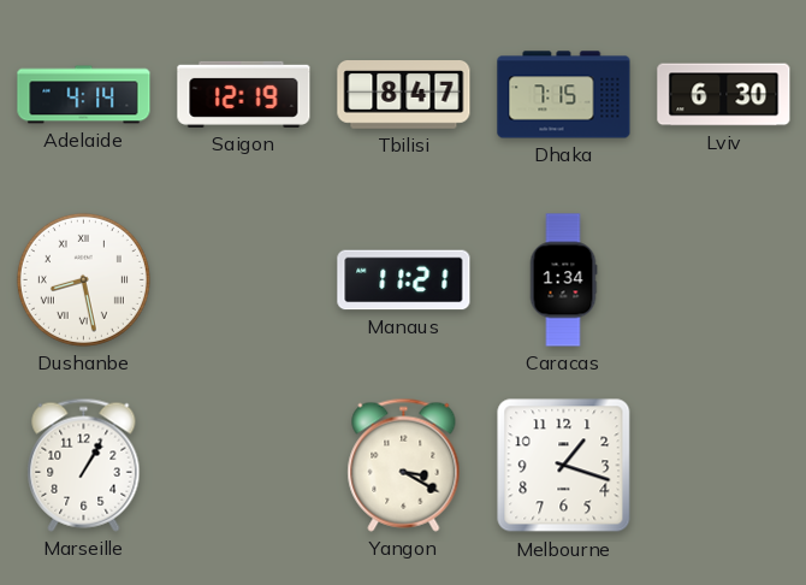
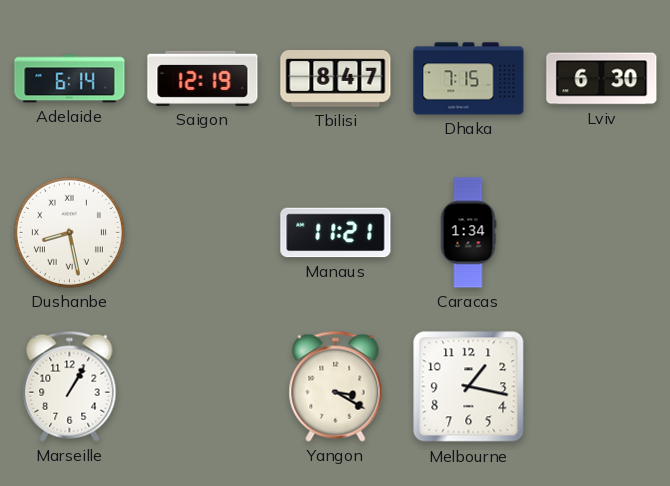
Adelaide: 4:14 -> 6:14
Melbourne: 1:18 -> 1:17
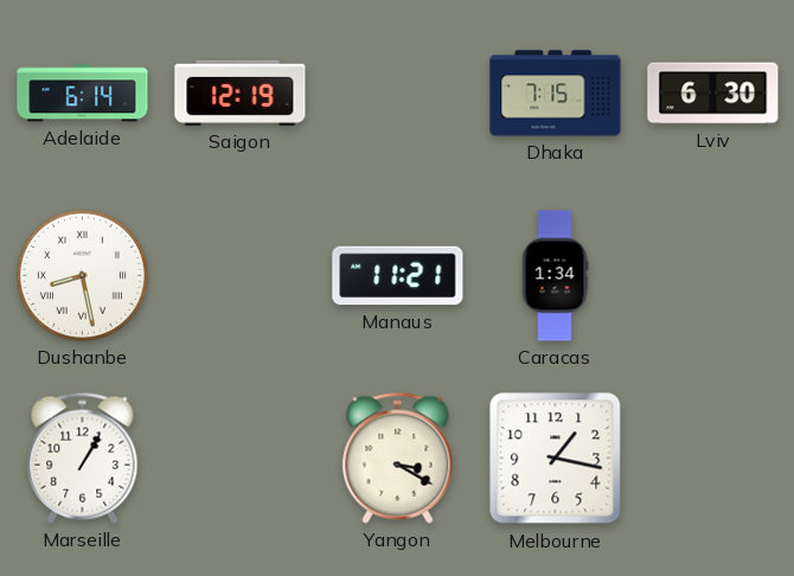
Tbilisi: 8:47 -> none
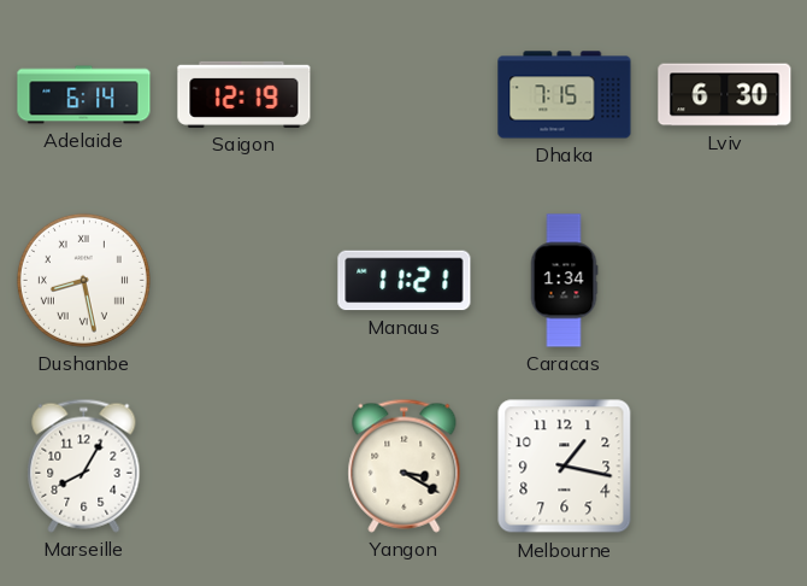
Marseille: 1:05 -> 8:05
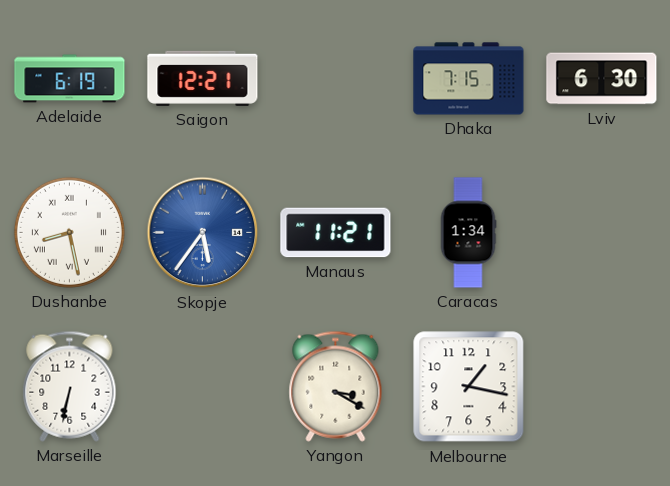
Adelaide: 6:14 -> 6:19
Saigon: 12:19 -> 12:21
Skopje: none -> 5:36
Marseille: 8:05 -> 6:32
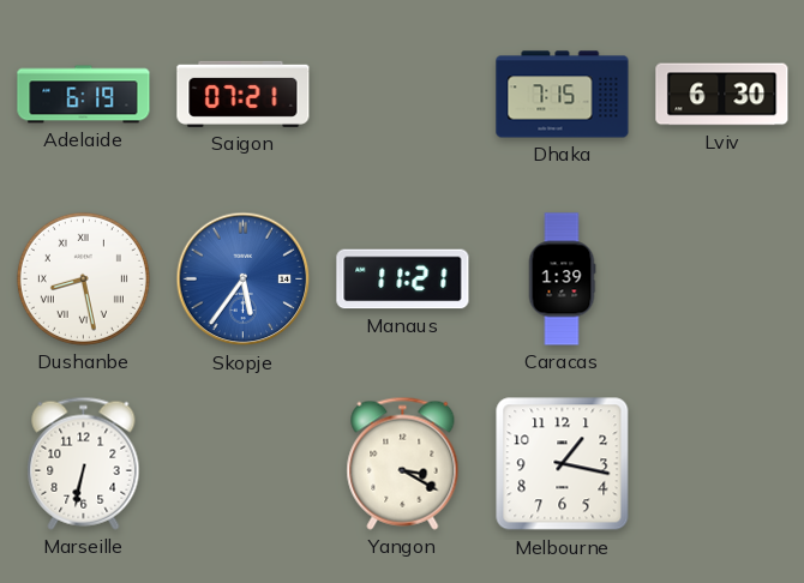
Saigon: 12:21 -> 07:21
Caracas: 1:34 -> 1:39
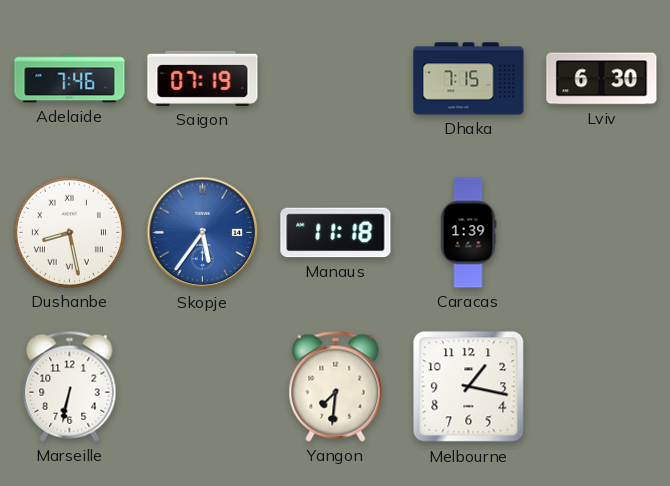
Adelaide: 6:19 -> 7:46
Saigon: 07:21 -> 07:19
Manaus: 11:21 -> 11:18
Yangon: 3:20 -> 7:31
